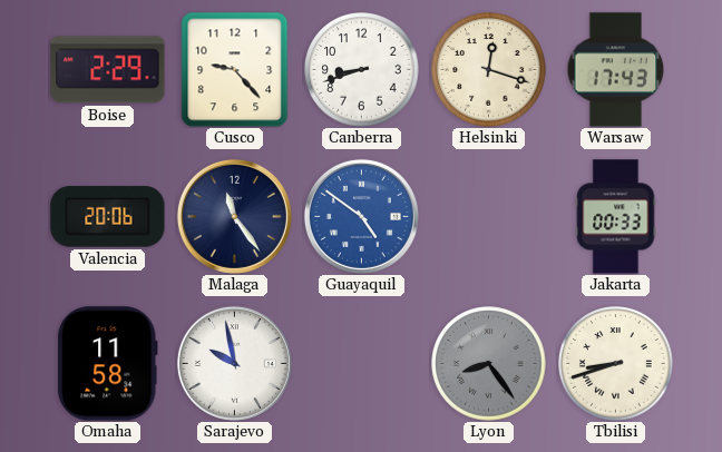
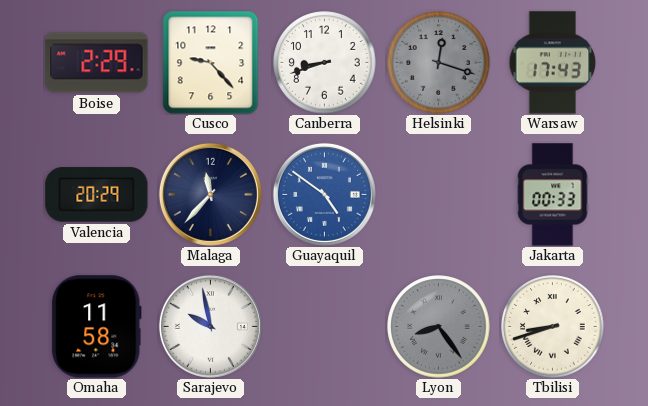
Helsinki dial: cream -> grey
Valencia: 20:06 -> 20:29
Malaga: 11:24 -> 11:37
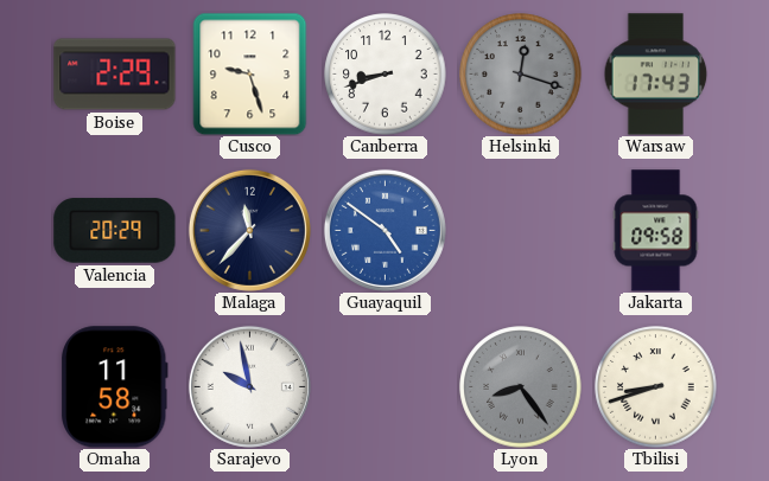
Cusco: 9:23 -> 9:27
Jakarta: 00:33 -> 09:58
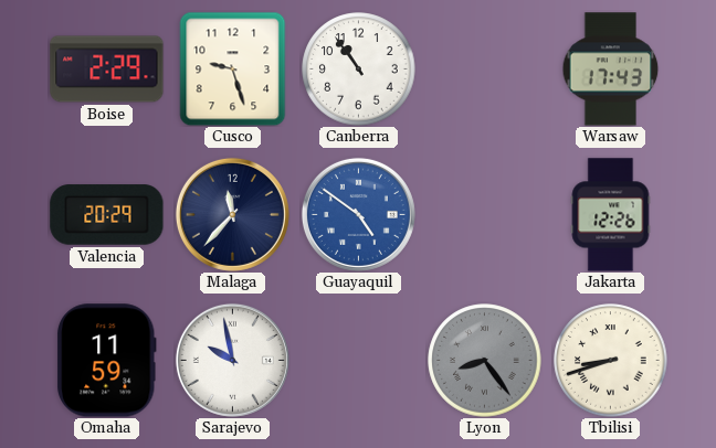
Canberra: 8:42 -> 10:54
Helsinki: 12:18 -> none
Jakarta: 09:58 -> 12:26
Omaha: 11:58 -> 11:59
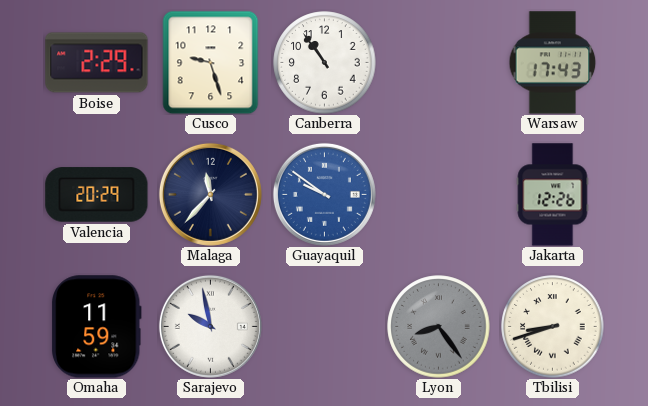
Guayaquil: 4:51 -> 9:51
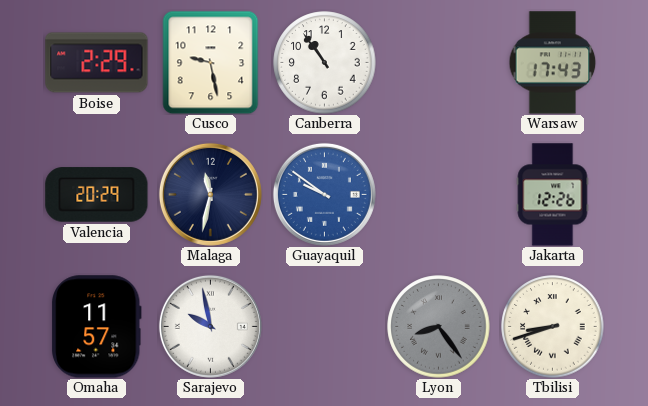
Cusco: 9:27 -> 9:28
Malaga: 11:37 -> 11:32
Omaha: 11:59 -> 11:57
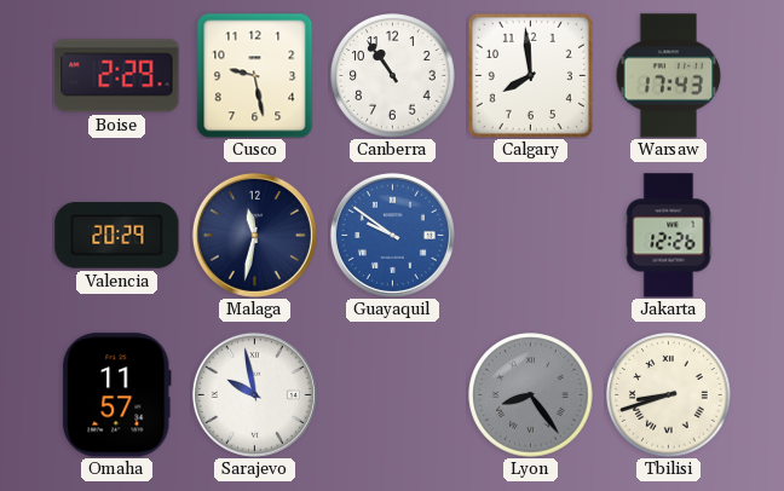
Calgary: none -> 7:59
